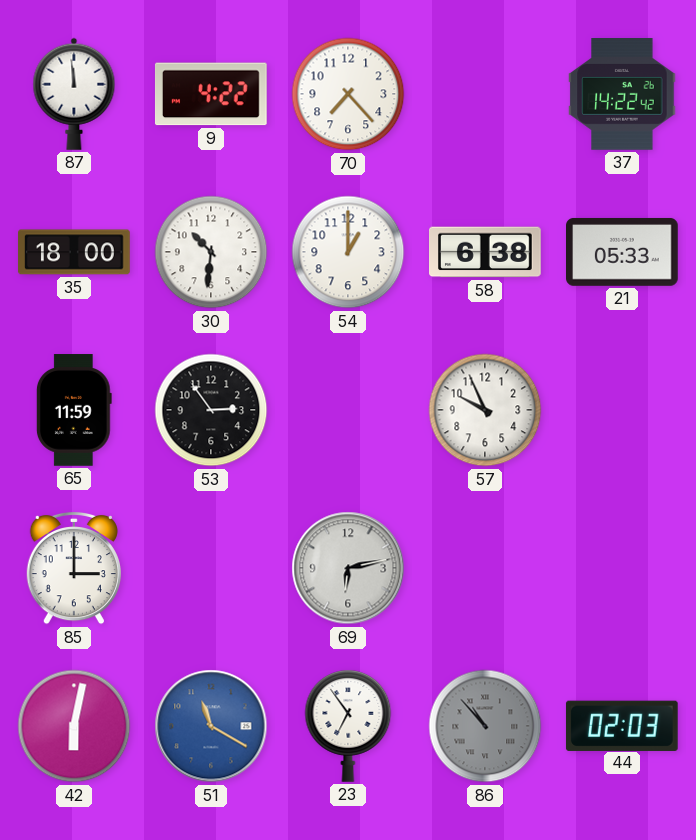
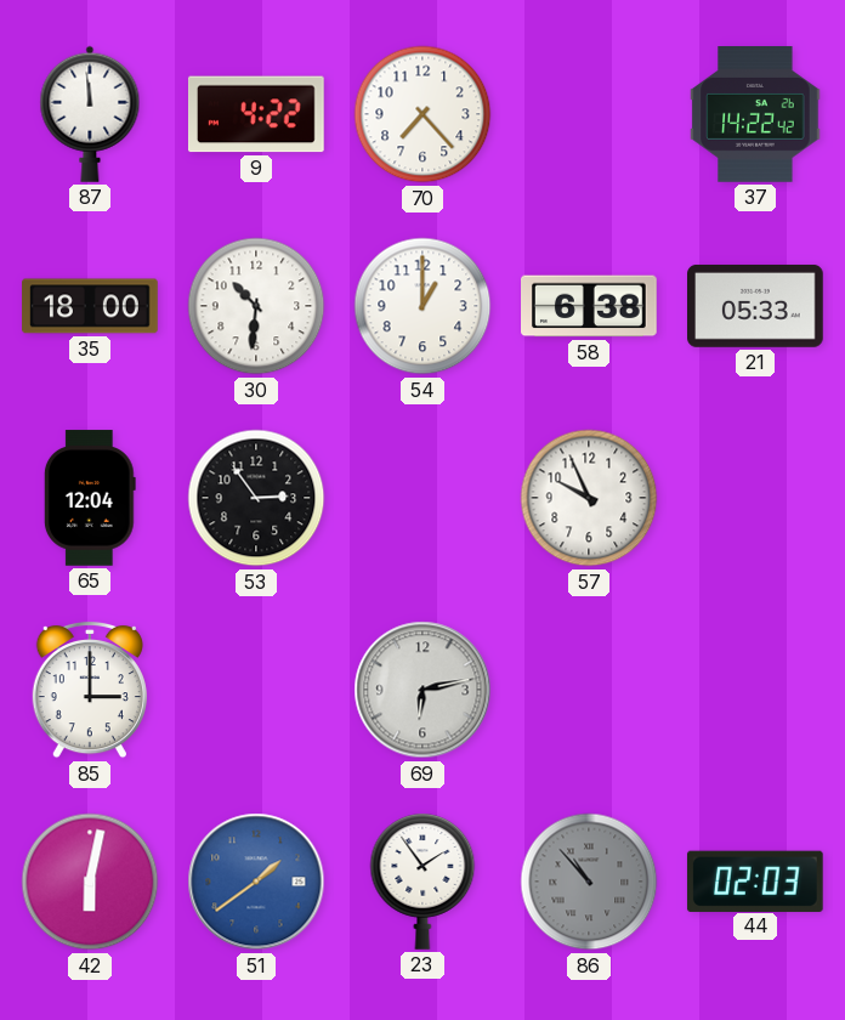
65: 11:59 -> 12:04
51: 11:20 -> 1:39
23: 6:54 -> 1:54
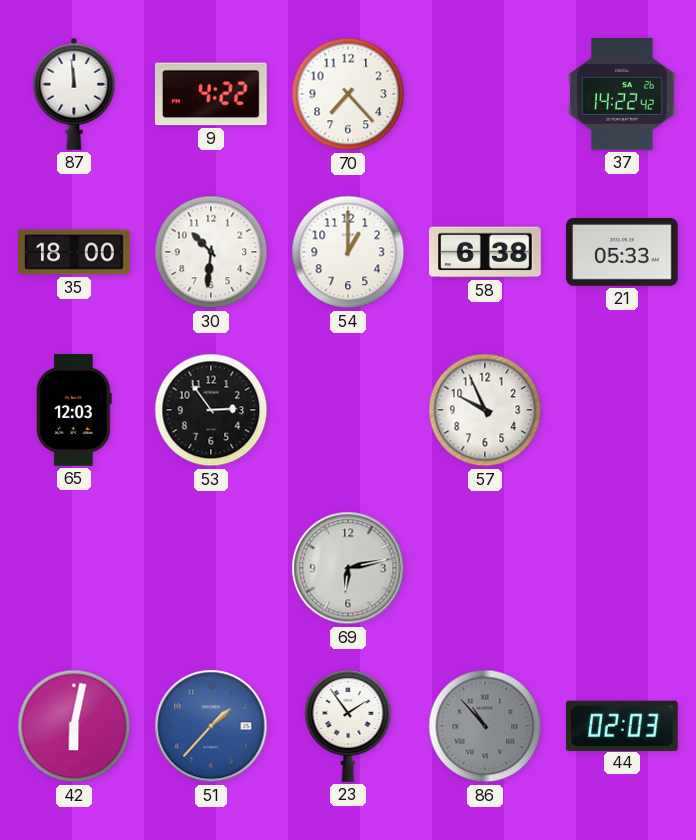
65: 12:04 -> 12:03
85: 3:00 -> none
51: 1:39 -> 1:37
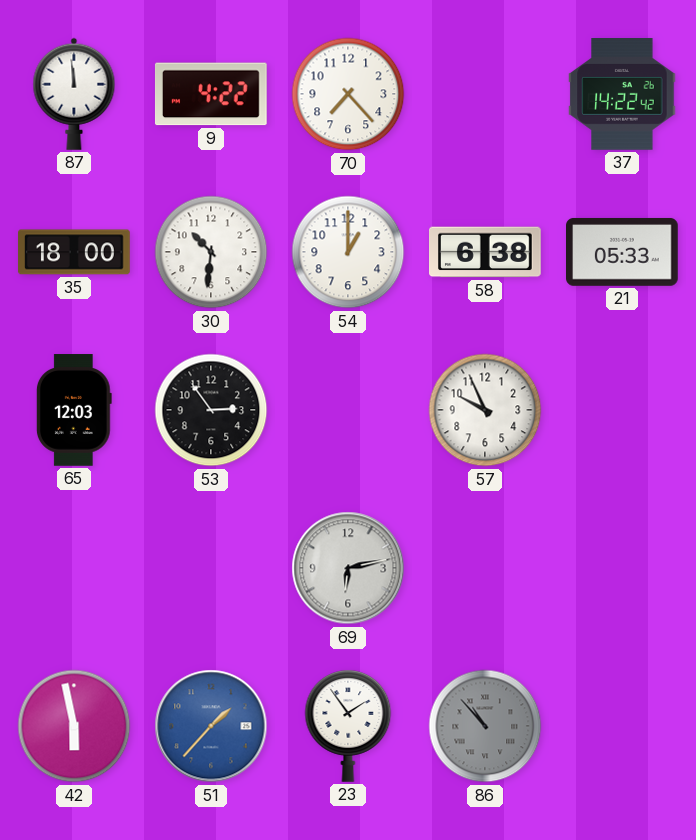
42: 6:02 -> 5:58
44: 02:03 -> none
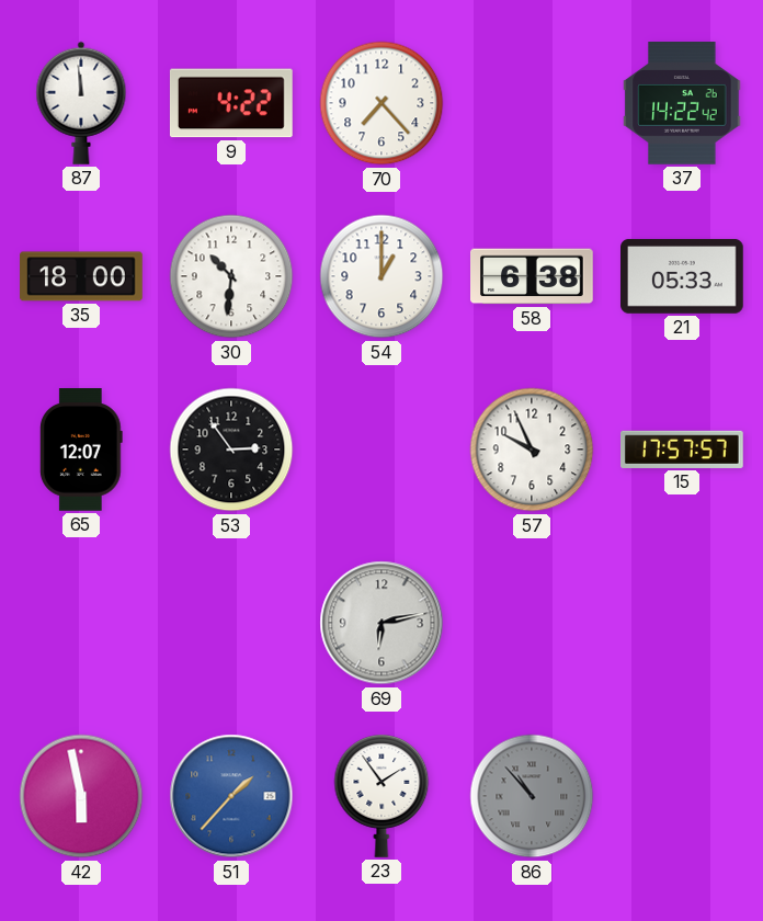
65: 12:03 -> 12:07
15: none -> 17:57
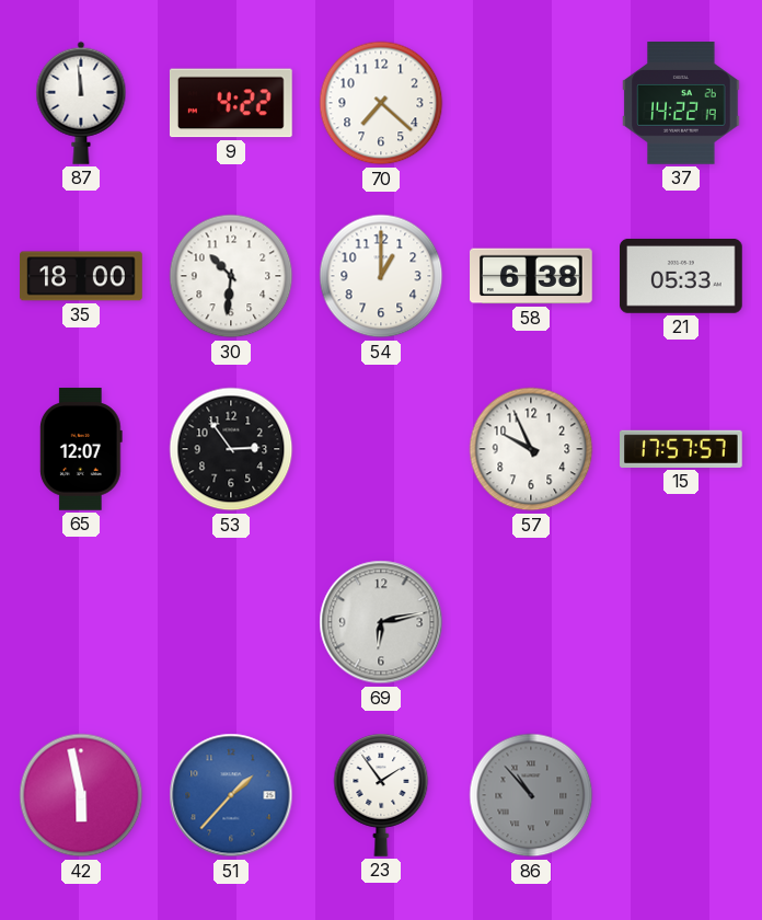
70: 7:23 -> 7:22
37: 14:22:42 -> 14:22:19
